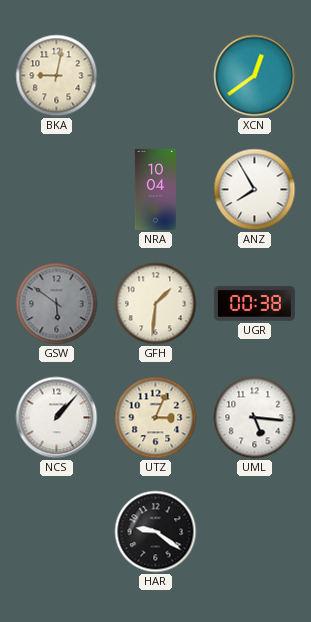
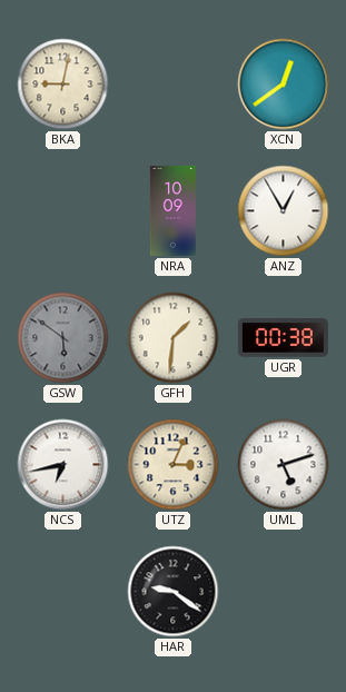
NRA: 10:04 -> 10:09
ANZ: 7:55 -> 12:55
NCS: 1:07 -> 6:43
UML: 5:16 -> 5:12
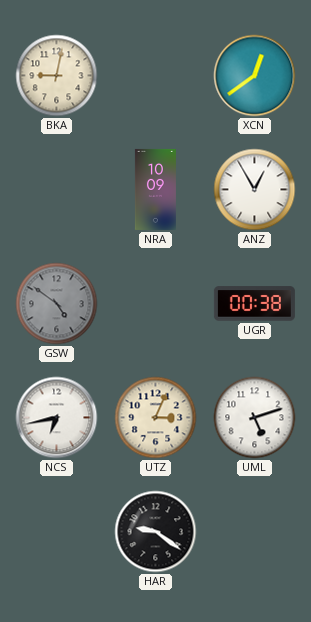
GSW: 5:51 -> 4:51
GFH: 1:31 -> none
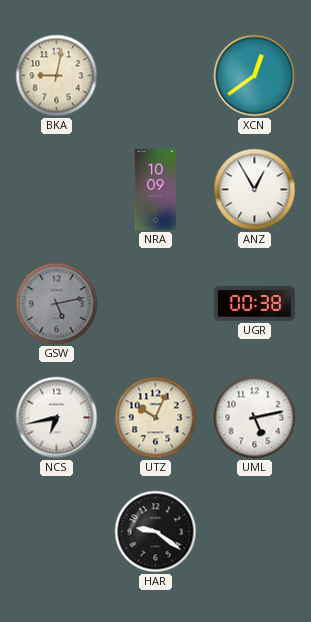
GSW: 4:51 -> 5:13
UTZ: 3:04 -> 10:04
UML: 5:12 -> 5:13
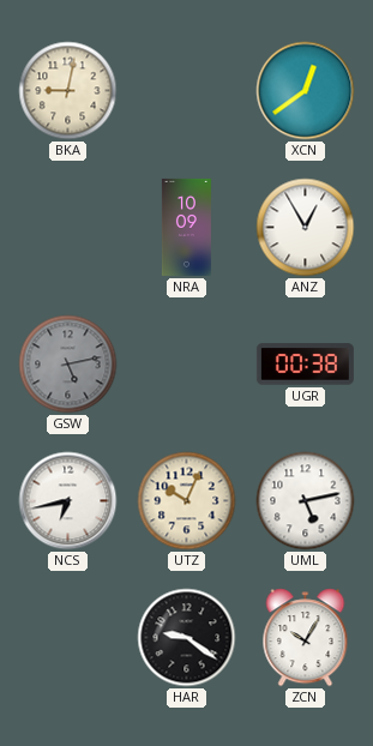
ZCN: none -> 10:05
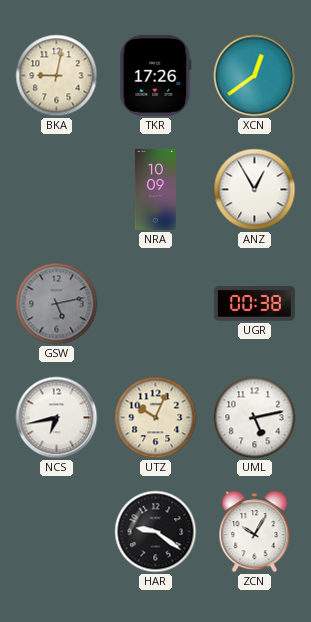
TKR: none -> 17:26
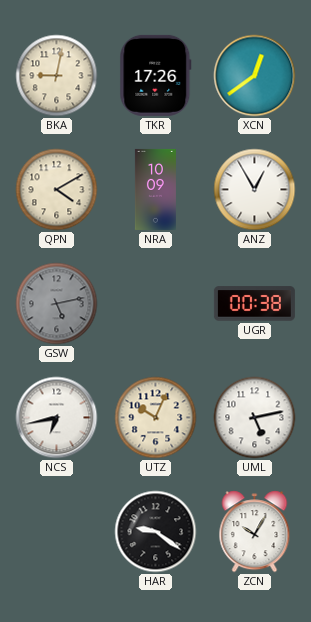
QPN: none -> 4:10
